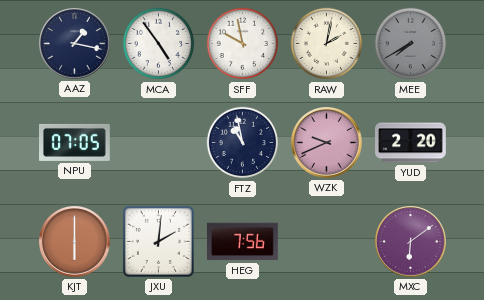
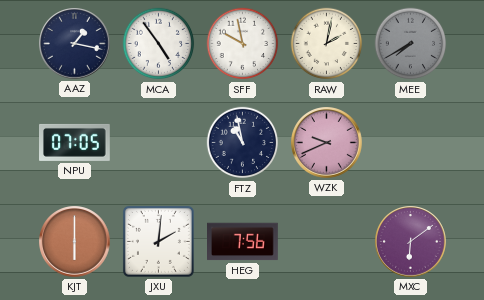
YUD: 2:20 -> none
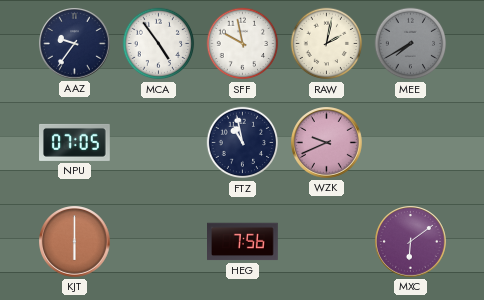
AAZ: 1:17 -> 9:36
JXU: 2:01 -> none
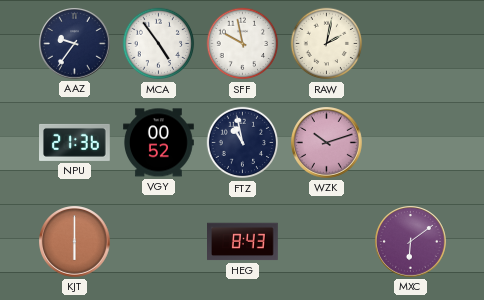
MEE: 7:40 -> none
NPU: 07:05 -> 21:36
VGY: none -> 00:52
WZK: 9:41 -> 10:12
HEG: 7:56 -> 8:43
